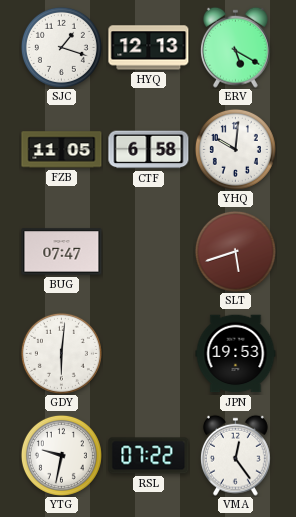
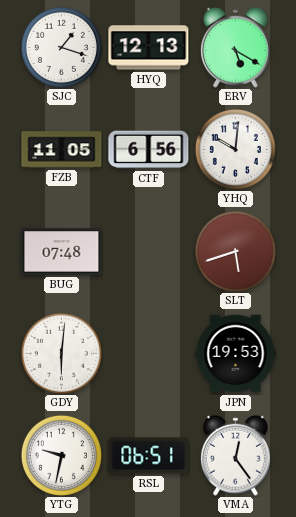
CTF: 6:58 -> 6:56
BUG: 07:47 -> 07:48
RSL: 07:22 -> 06:51
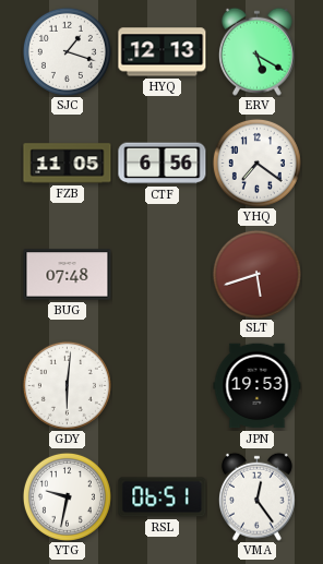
YHQ: 10:01 -> 7:21
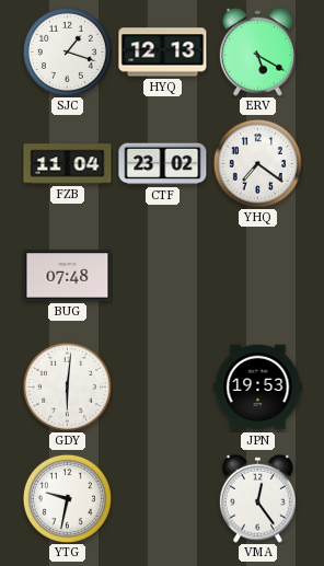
FZB: 11:05 -> 11:04
CTF: 6:56 -> 23:02
SLT: 5:42 -> none
RSL: 06:51 -> none
